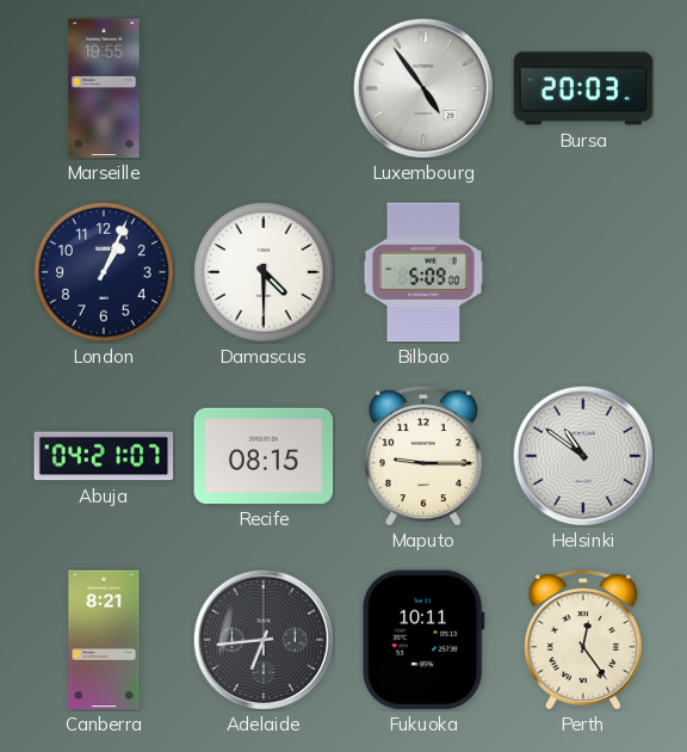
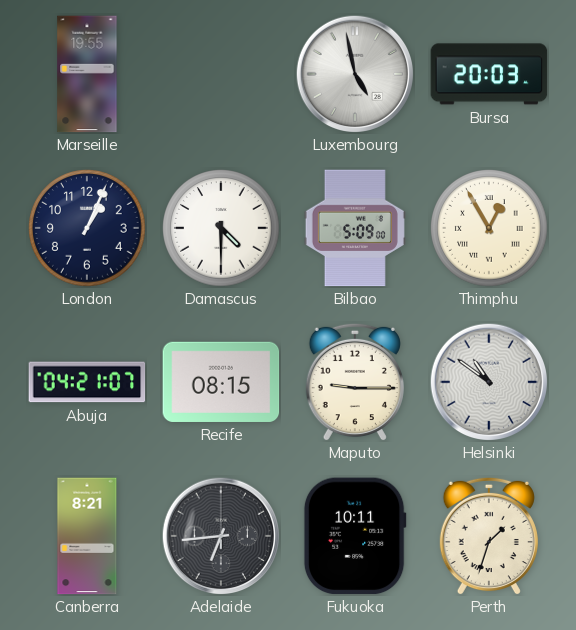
Luxembourg: 4:54 -> 4:58
Thimphu: none -> 12:55
Perth: 12:24 -> 1:33
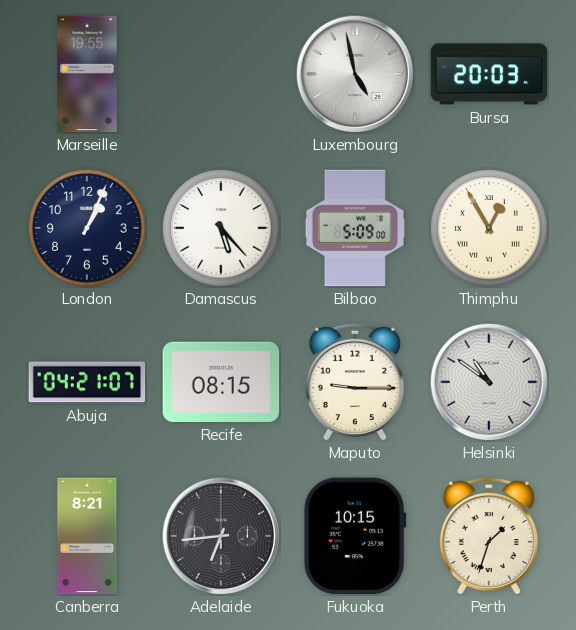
Damascus: 4:30 -> 5:23
Fukuoka: 10:11 -> 10:15
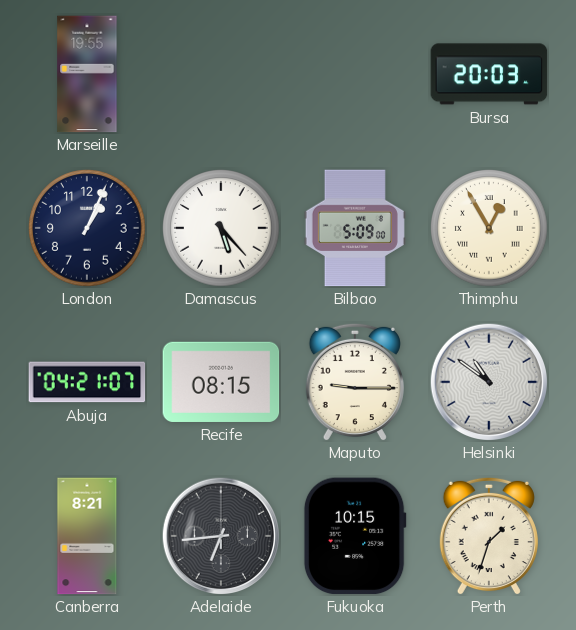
Luxembourg: 4:58 -> none
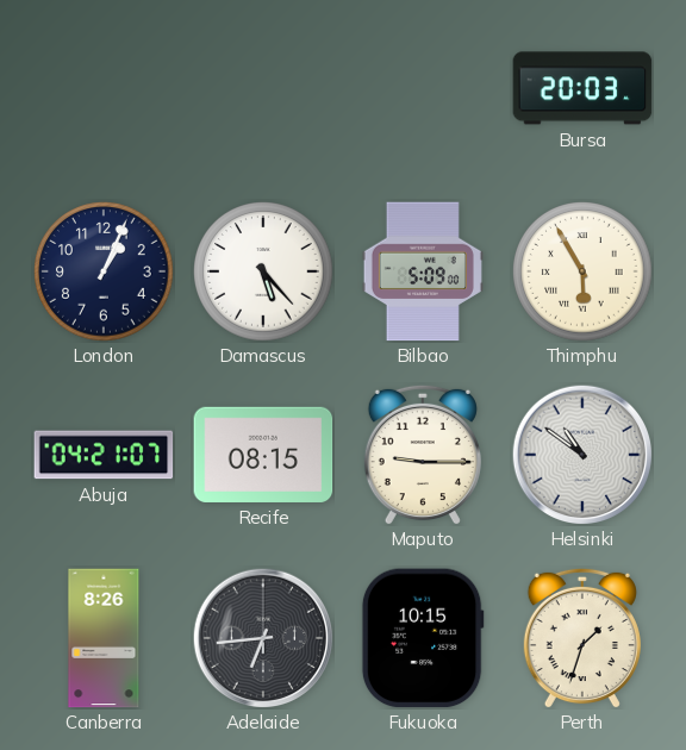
Marseille: 19:55 -> none
Thimphu: 12:55 -> 5:55
Canberra: 8:21 -> 8:26
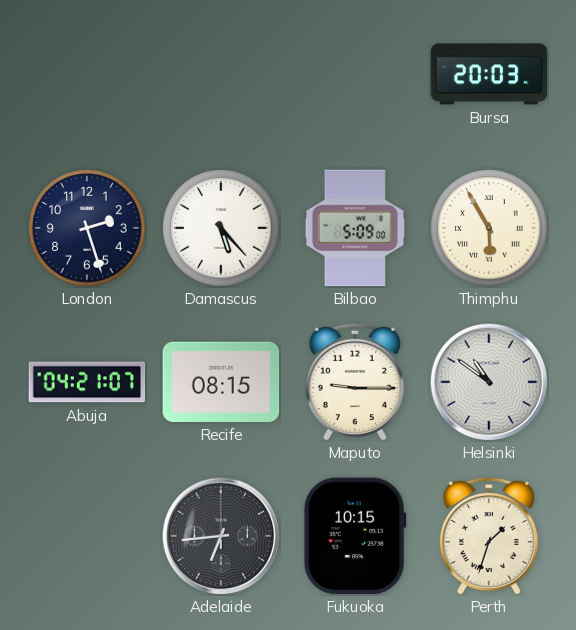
London: 1:04 -> 2:27
Canberra: 8:26 -> none
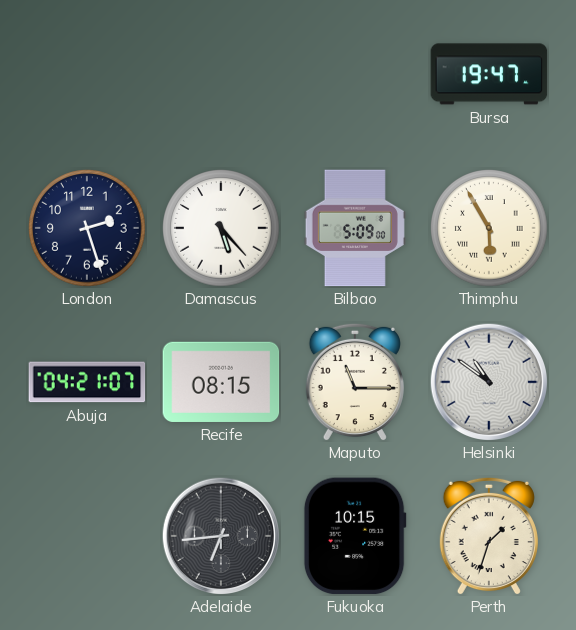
Bursa: 20:03 -> 19:47
Maputo: 9:15 -> 11:15
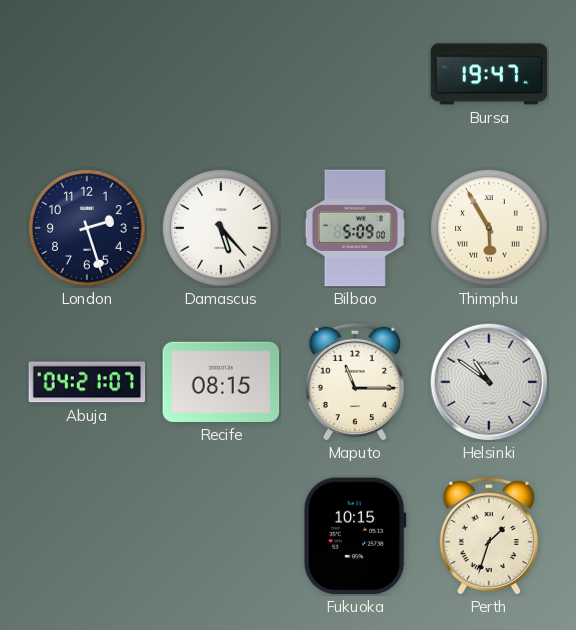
Adelaide: 6:44 -> none
